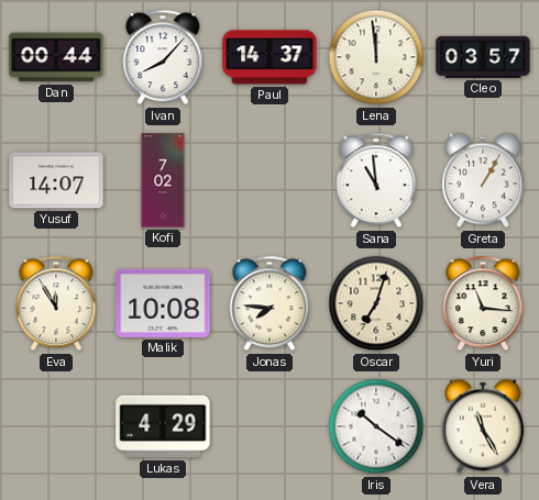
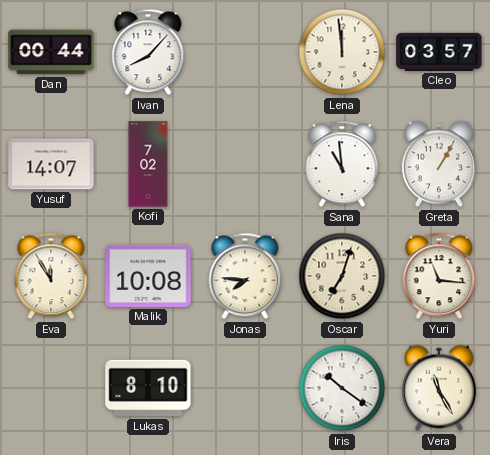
Paul: 14:37 -> none
Lukas: 4:29 -> 8:10
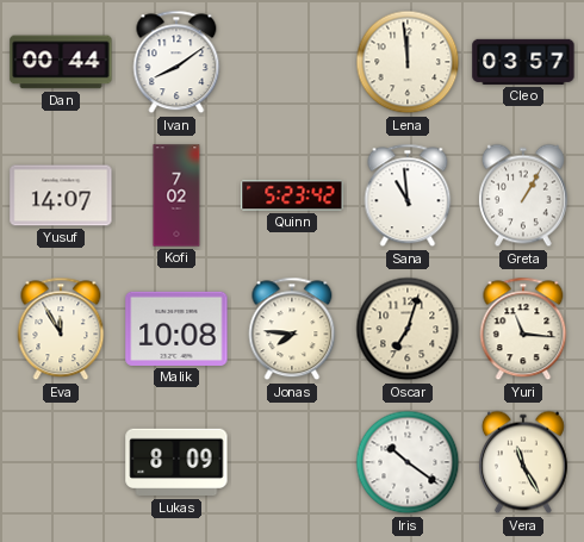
Ivan: 8:07 -> 8:09
Quinn: none -> 5:23
Lukas: 8:10 -> 8:09
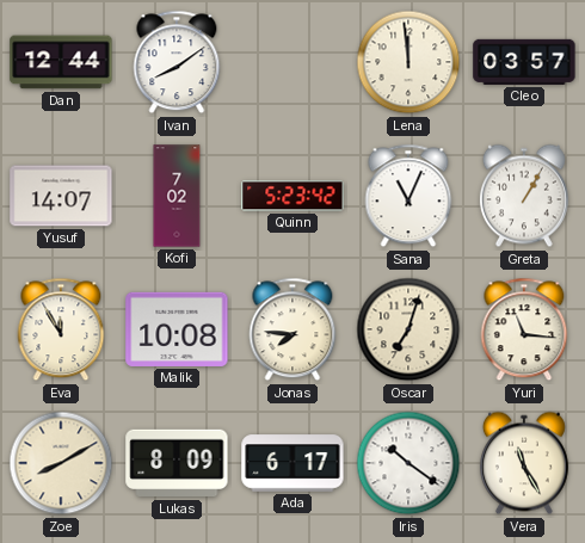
Dan: 00:44 -> 12:44
Sana: 10:59 -> 11:04
Zoe: none -> 8:10
Ada: none -> 6:17
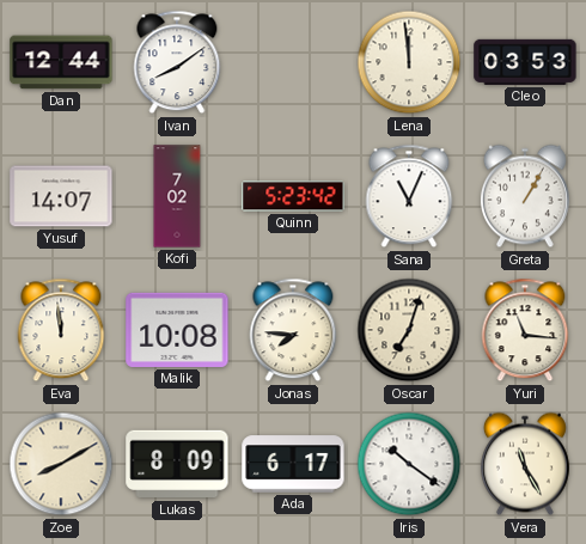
Cleo: 03:57 -> 03:53
Eva: 11:55 -> 11:59
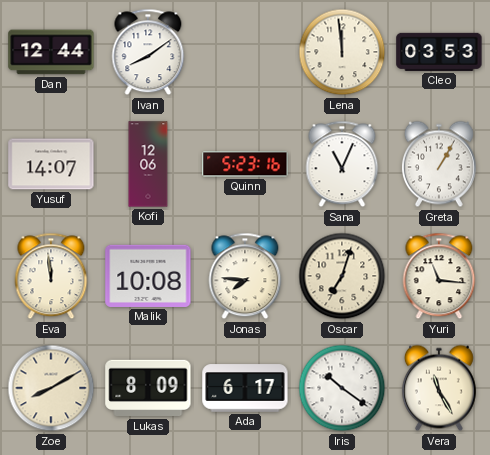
Kofi: 7:02 -> 12:06
Quinn: 5:23:42 -> 5:23:16
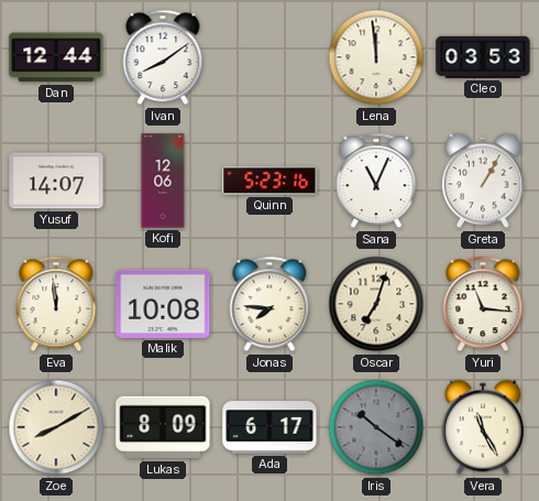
Iris dial: white -> grey
